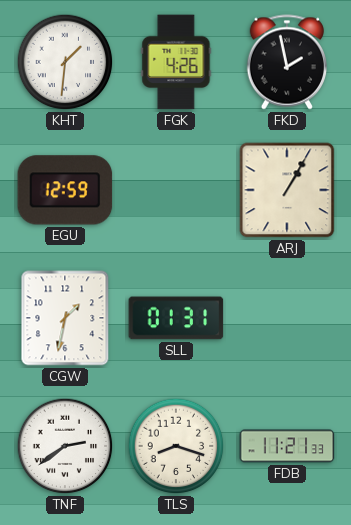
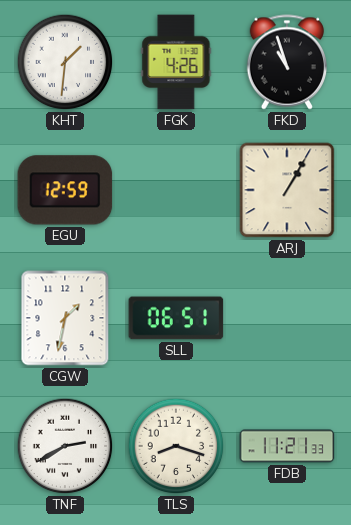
FKD: 1:58 -> 10:57
SLL: 01:31 -> 06:51
TNF: 2:39 -> 2:40
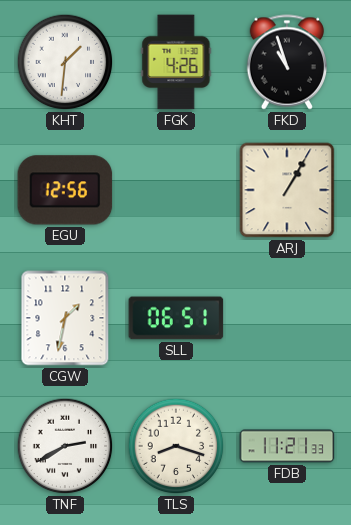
EGU: 12:59 -> 12:56
